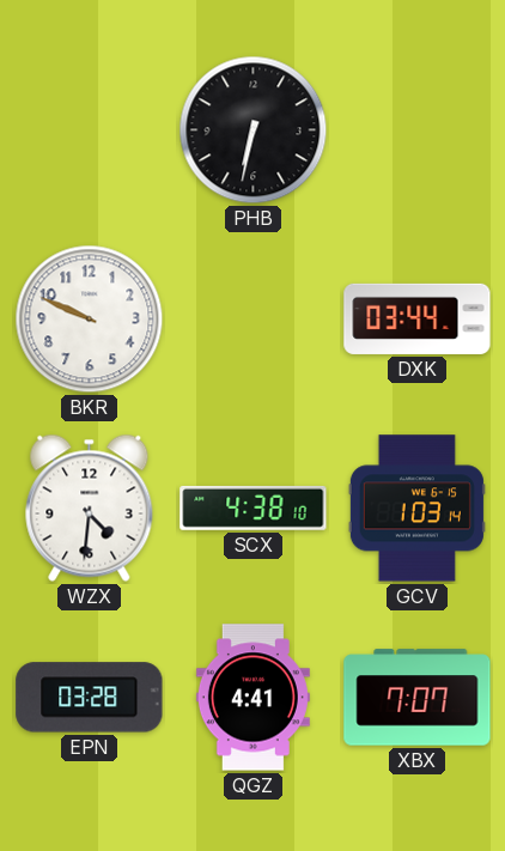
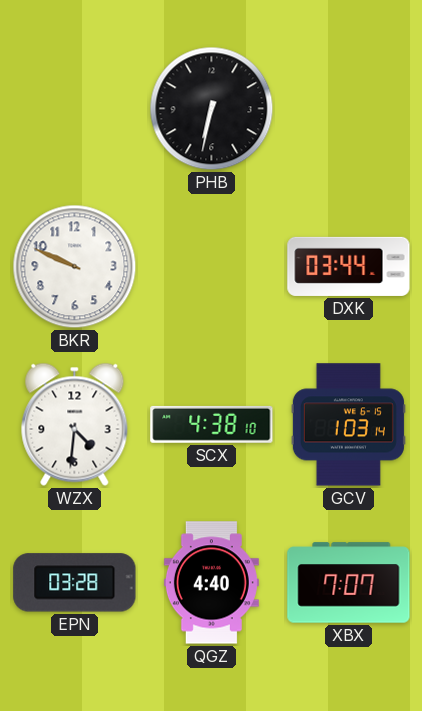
QGZ: 4:41 -> 4:40
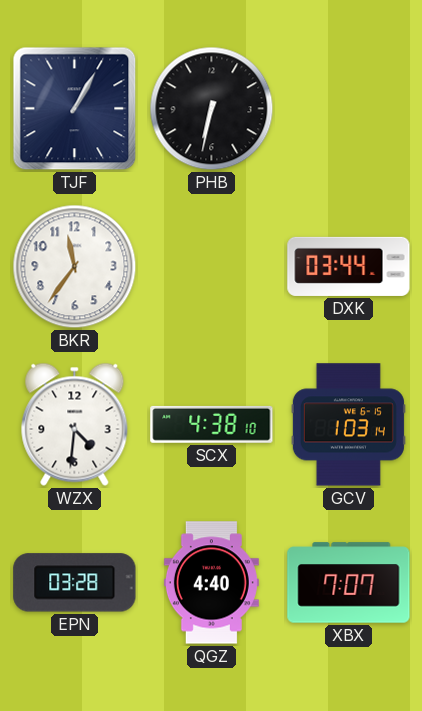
TJF: none -> 1:05
BKR: 9:49 -> 11:36
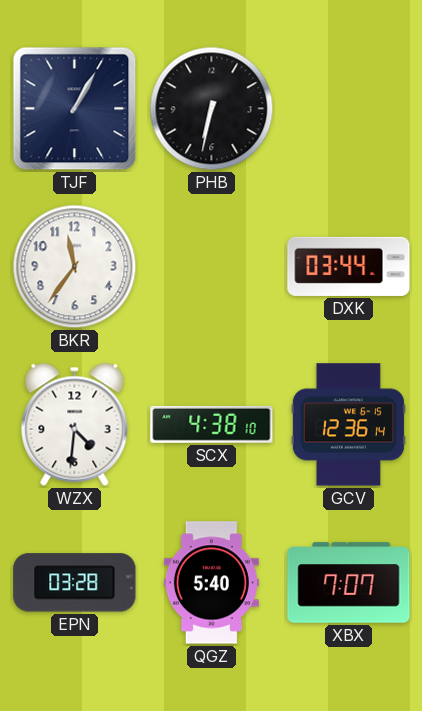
GCV: 1:03 -> 12:36
QGZ: 4:40 -> 5:40
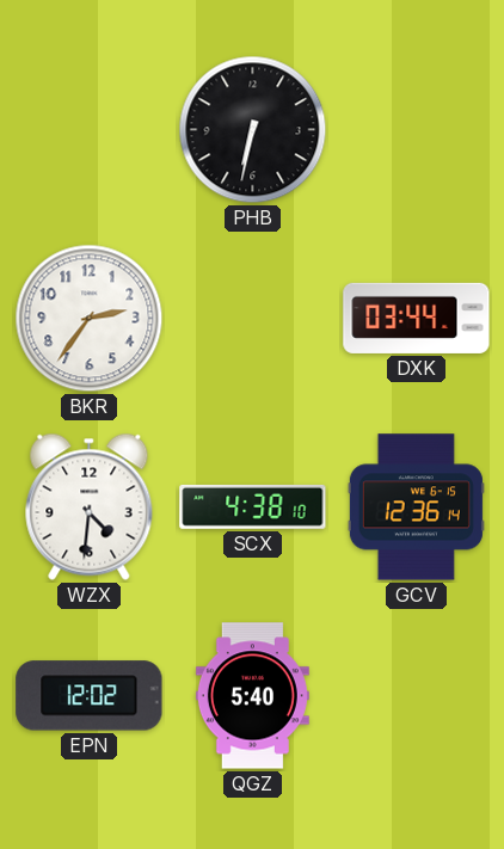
TJF: 1:05 -> none
BKR: 11:36 -> 2:36
EPN: 03:28 -> 12:02
XBX: 7:07 -> none
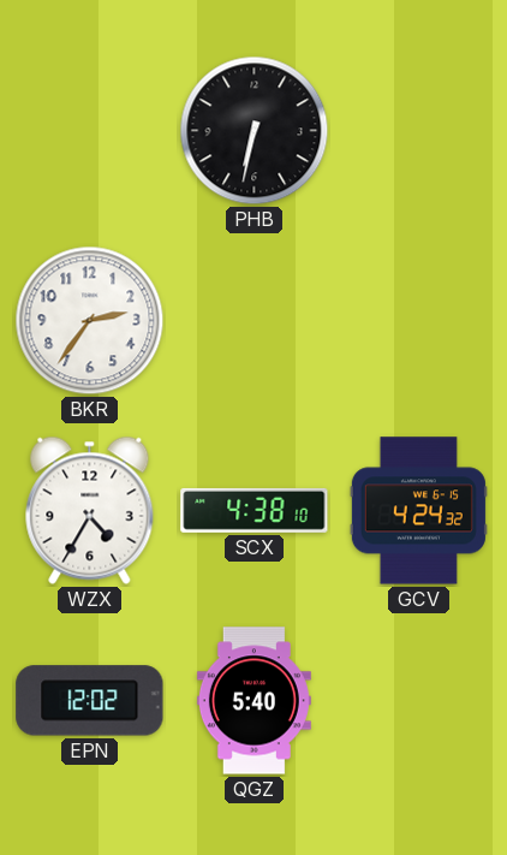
DXK: 03:44 -> none
WZX: 4:31 -> 4:35
GCV: 12:36 -> 4:24
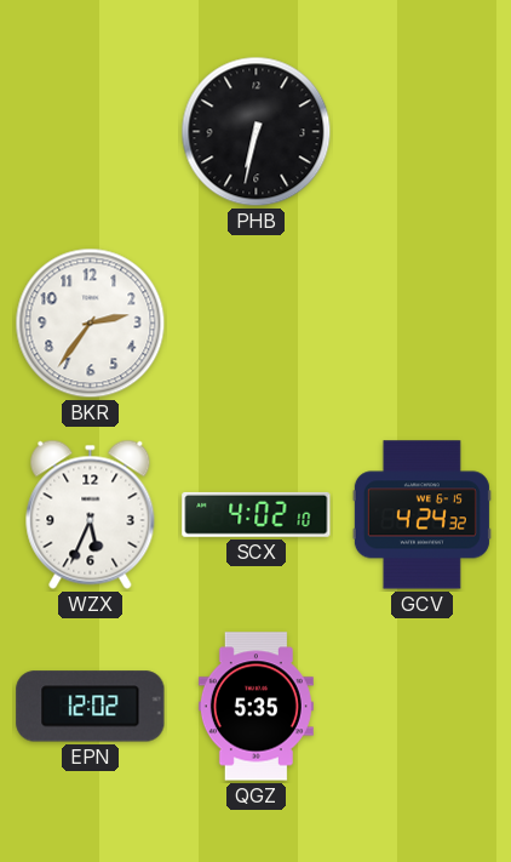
WZX: 4:35 -> 5:34
SCX: 4:38 -> 4:02
QGZ: 5:40 -> 5:35
